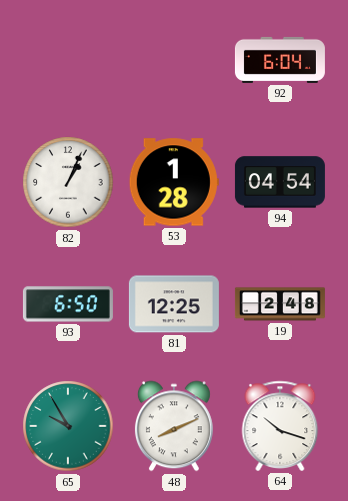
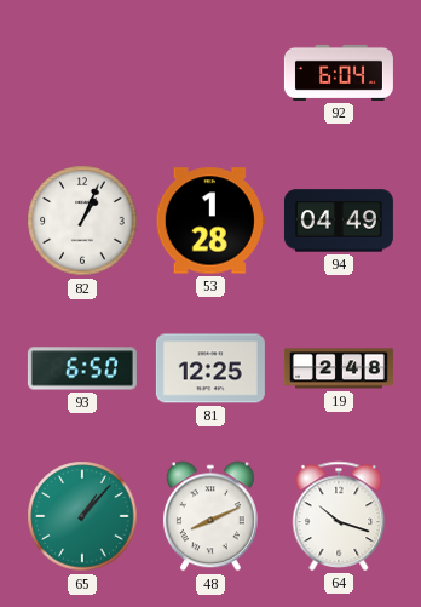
94: 04:54 -> 04:49
65: 9:55 -> 1:07
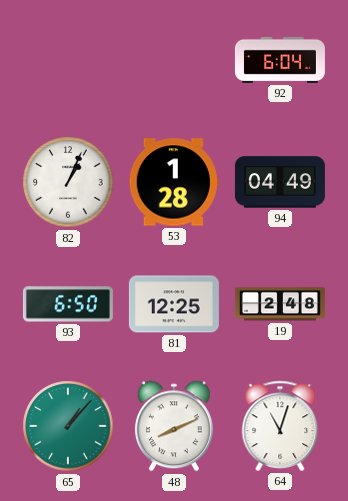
64: 10:18 -> 11:03
